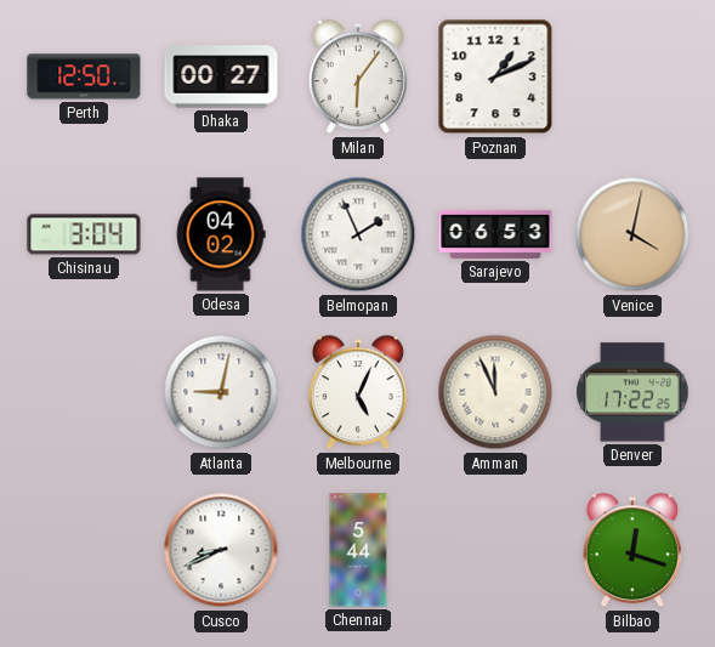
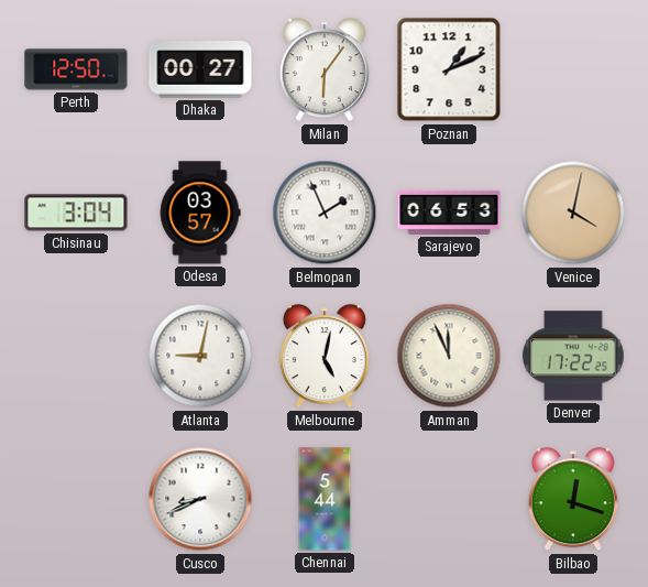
Odesa: 04:02 -> 03:57
Melbourne: 5:04 -> 5:02
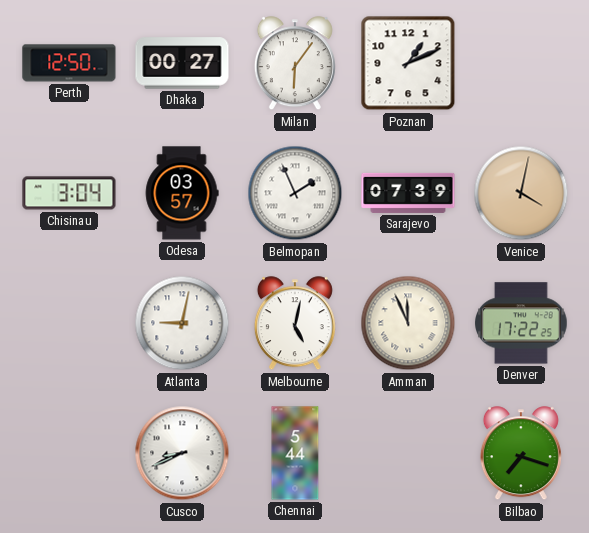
Sarajevo: 06:53 -> 07:39
Bilbao: 12:18 -> 7:18
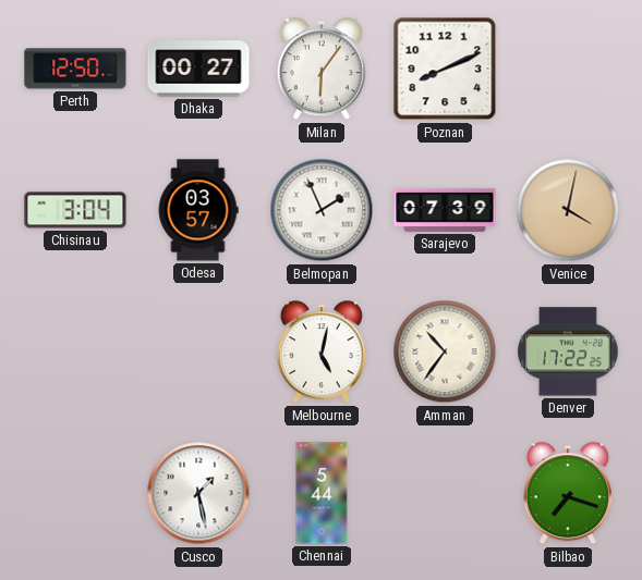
Poznan: 1:11 -> 8:11
Atlanta: 9:02 -> none
Amman: 11:56 -> 10:36
Cusco: 8:41 -> 1:28
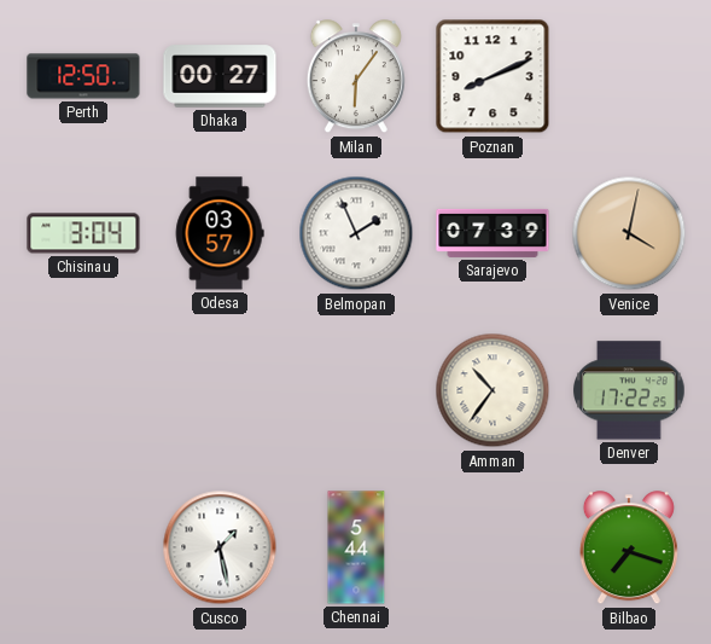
Melbourne: 5:02 -> none
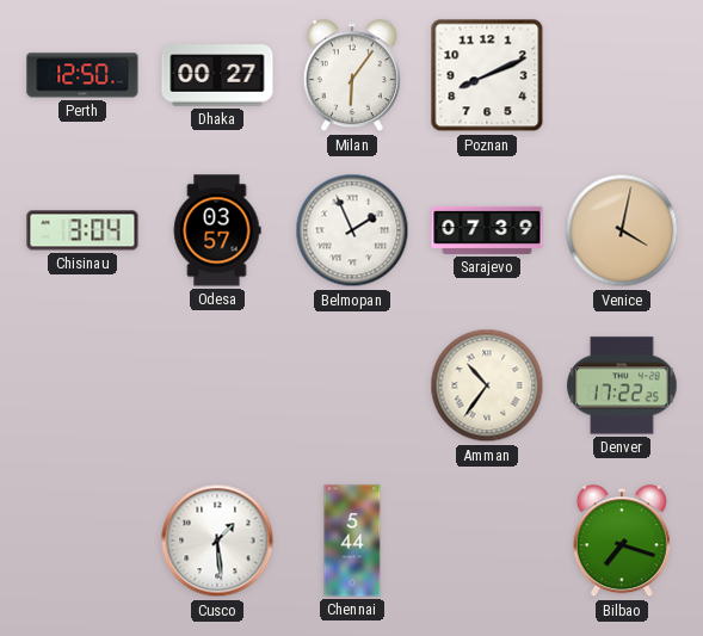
Cusco: 1:28 -> 1:29
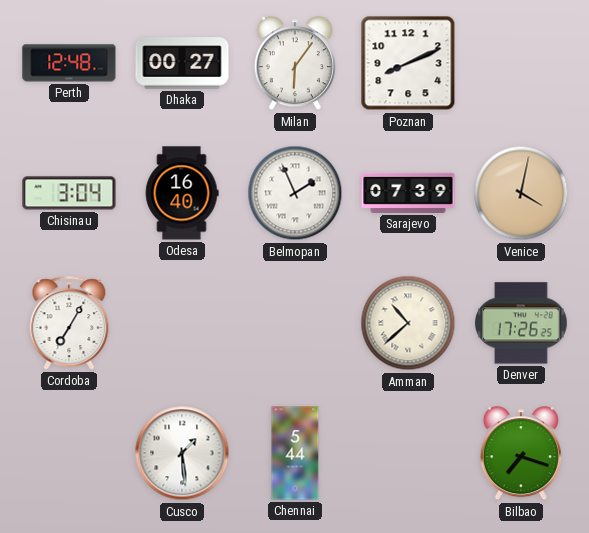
Perth: 12:50 -> 12:48
Odesa: 03:57 -> 16:40
Cordoba: none -> 7:05
Amman: 10:36 -> 10:38
Denver: 17:22 -> 17:26
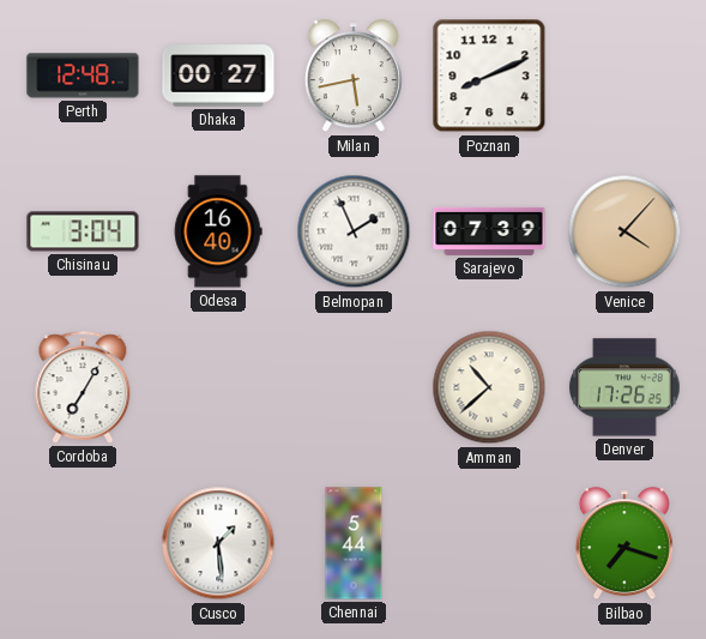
Milan: 6:06 -> 5:43
Venice: 4:02 -> 4:07
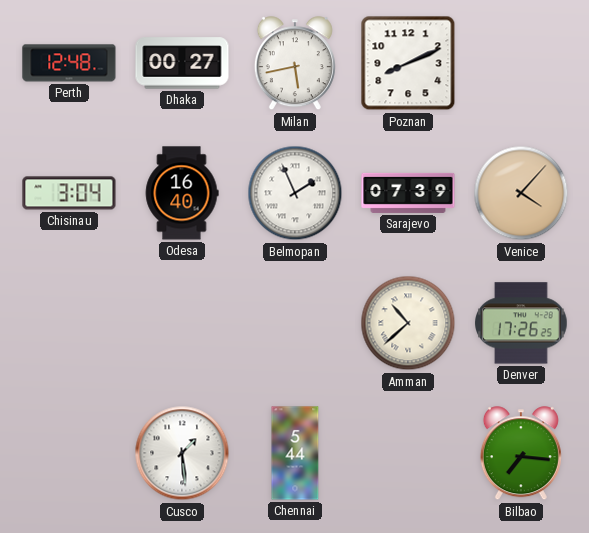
Cordoba: 7:05 -> none
Bilbao: 7:18 -> 7:16
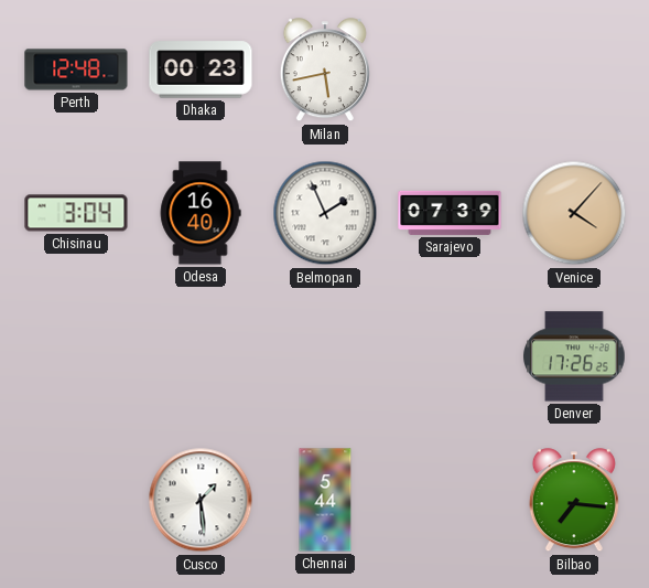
Dhaka: 00:27 -> 00:23
Poznan: 8:11 -> none
Amman: 10:38 -> none
